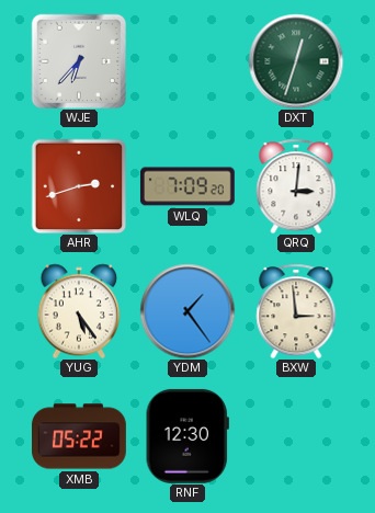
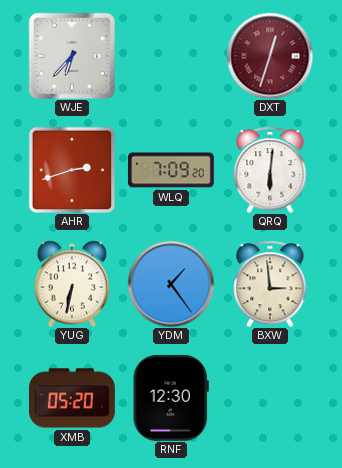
DXT dial: green -> burgundy
QRQ: 3:01 -> 6:01
YUG: 5:24 -> 6:32
XMB: 05:22 -> 05:20
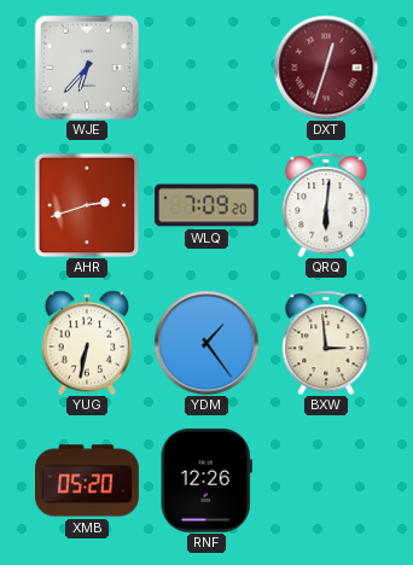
RNF: 12:30 -> 12:26
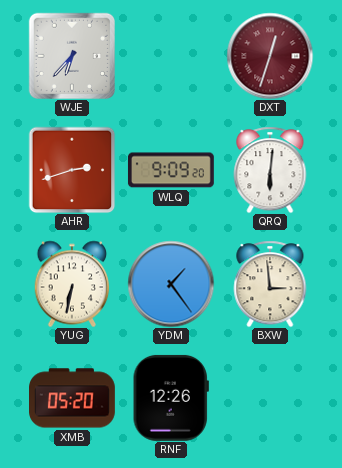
WLQ: 7:09 -> 9:09
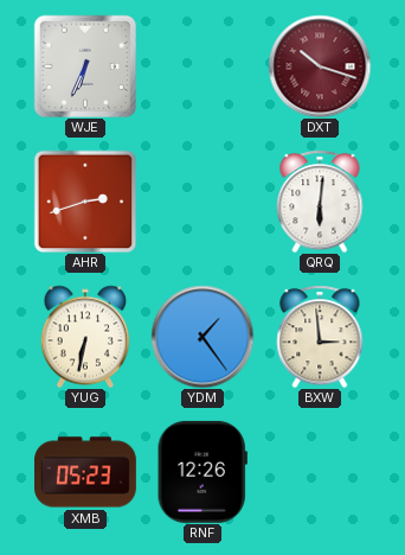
WJE: 6:37 -> 6:34
DXT: 12:33 -> 10:18
WLQ: 9:09 -> none
XMB: 05:20 -> 05:23
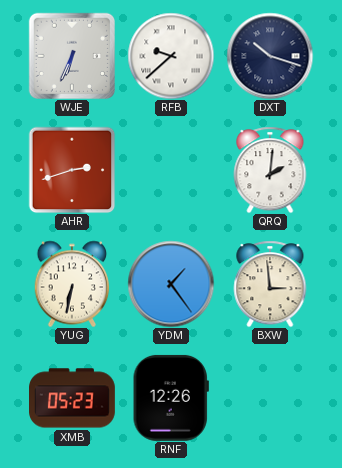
RFB: none -> 9:38
DXT dial: burgundy -> navy
QRQ: 6:01 -> 2:01
